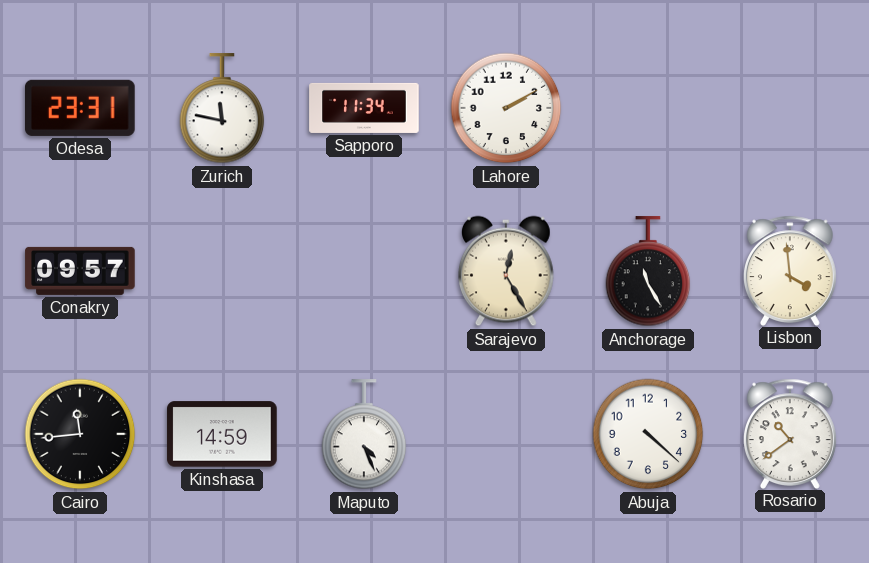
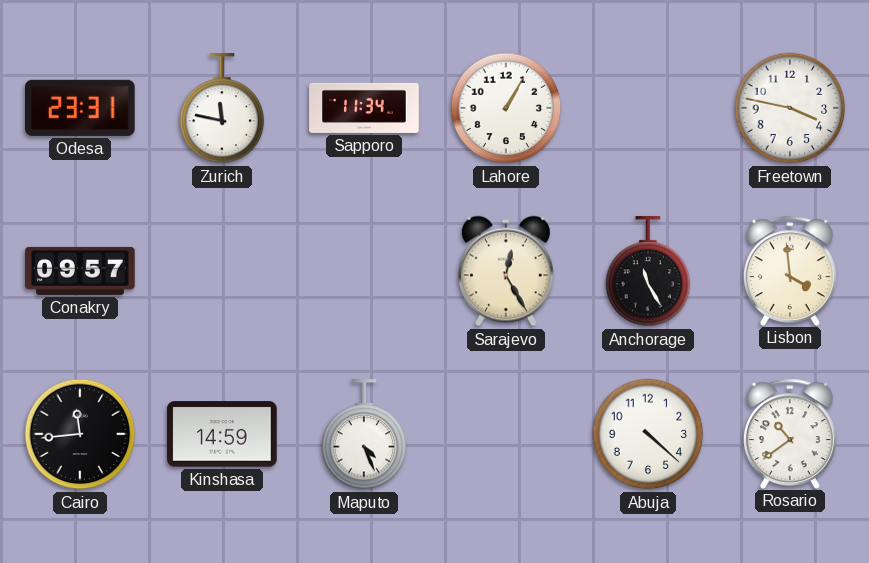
Lahore: 2:10 -> 1:05
Freetown: none -> 3:47
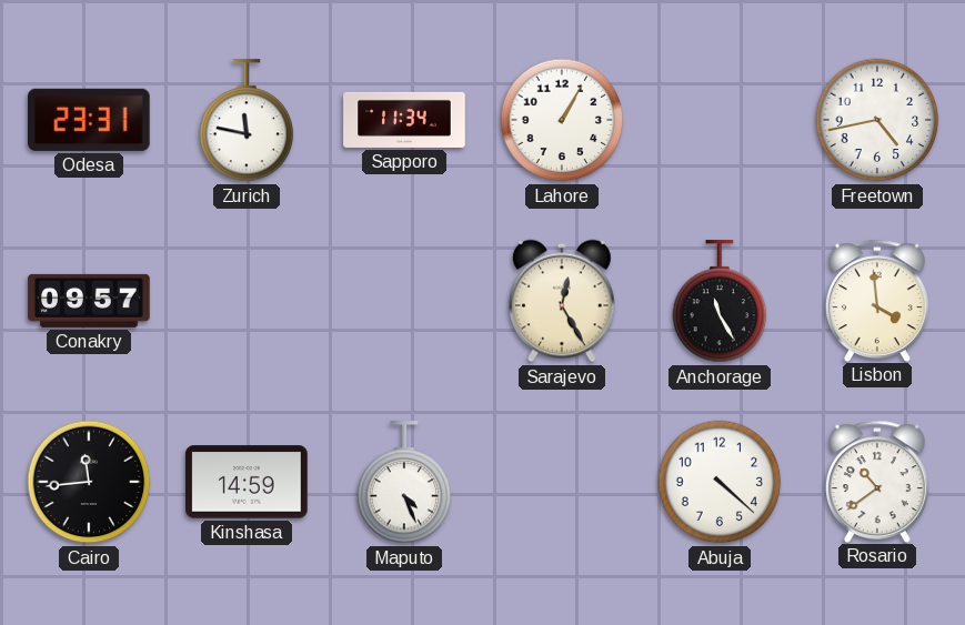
Freetown: 3:47 -> 4:43
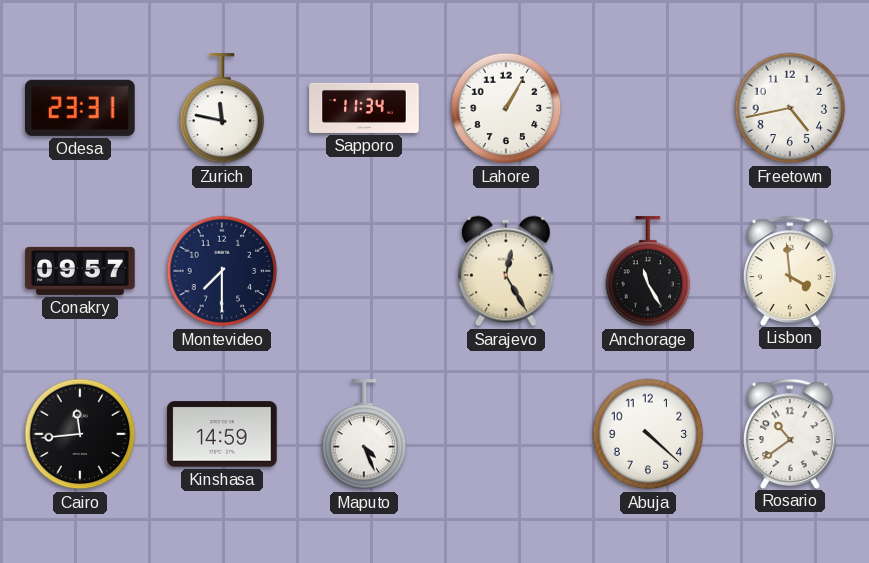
Montevideo: none -> 7:30
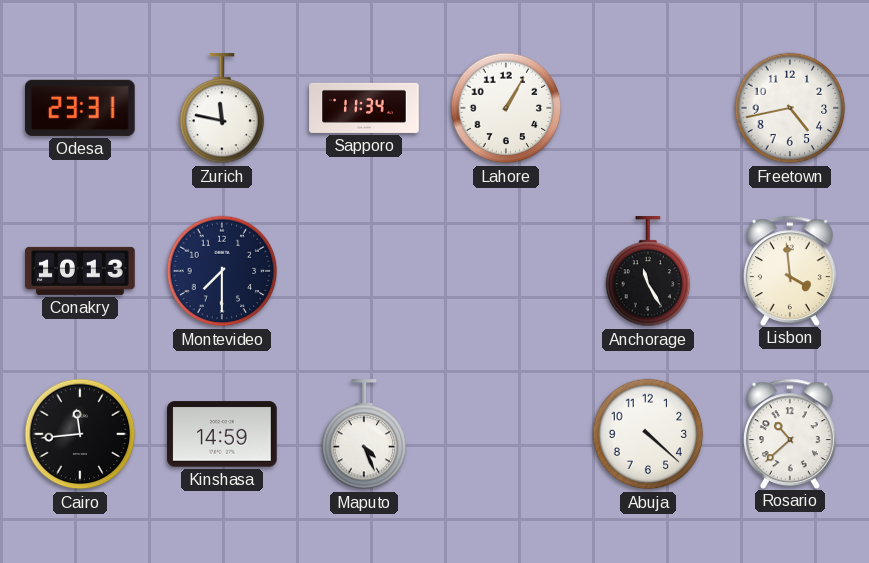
Conakry: 09:57 -> 10:13
Sarajevo: 12:25 -> none
Rosario: 10:39 -> 10:38
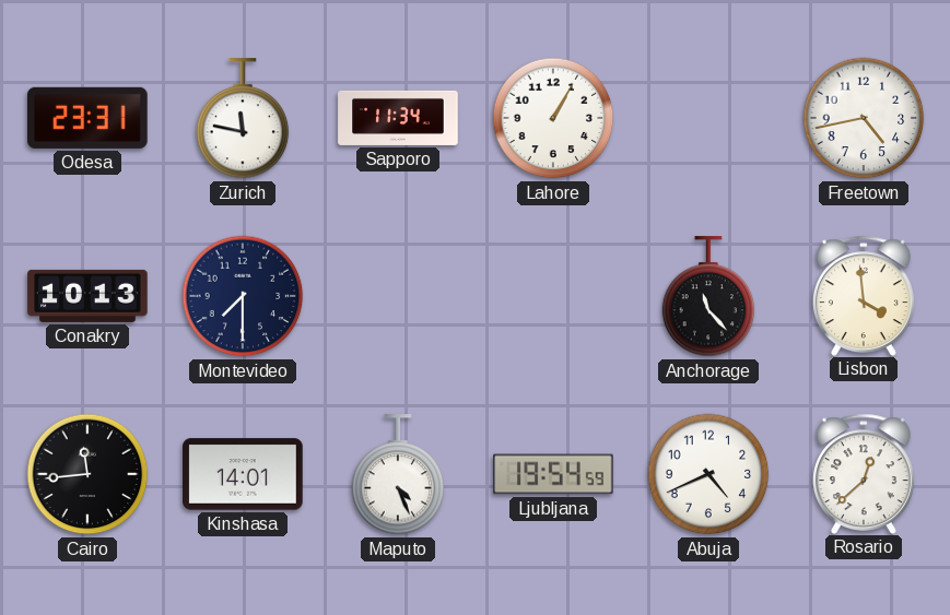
Anchorage: 11:25 -> 11:23
Kinshasa: 14:59 -> 14:01
Ljubljana: none -> 19:54
Abuja: 4:22 -> 4:41
Rosario: 10:38 -> 12:38
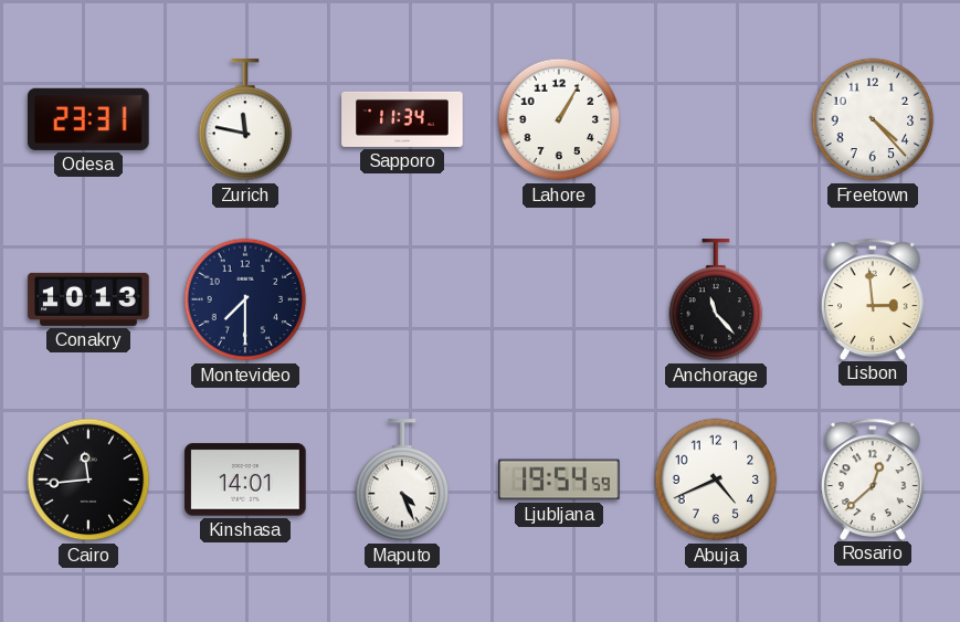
Freetown: 4:43 -> 4:23
Lisbon: 3:59 -> 2:59
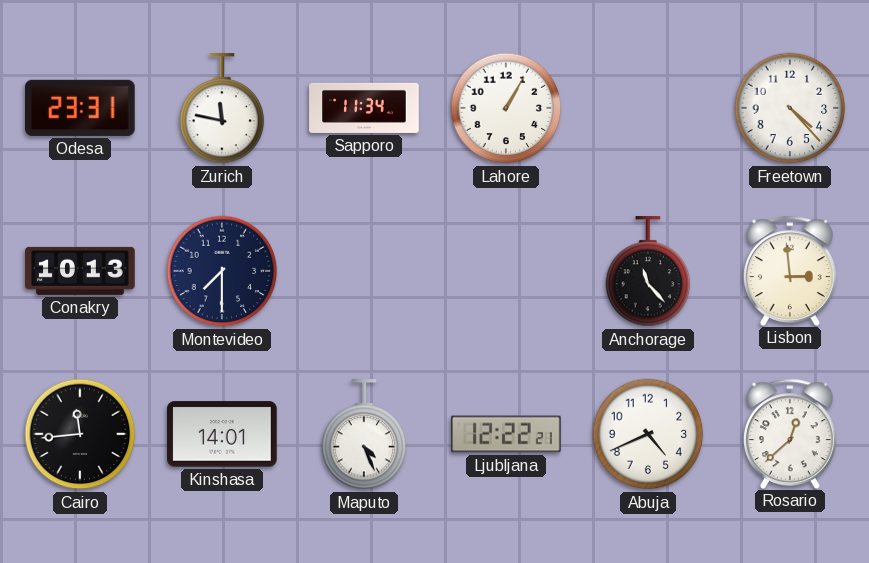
Ljubljana: 19:54 -> 12:22
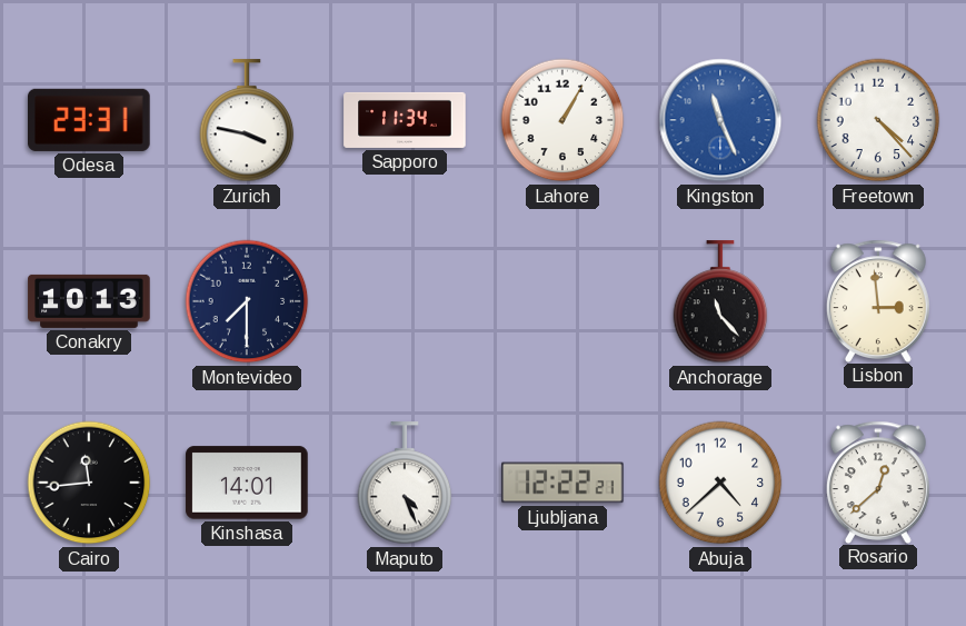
Zurich: 11:47 -> 3:47
Kingston: none -> 11:26
Abuja: 4:41 -> 4:38
